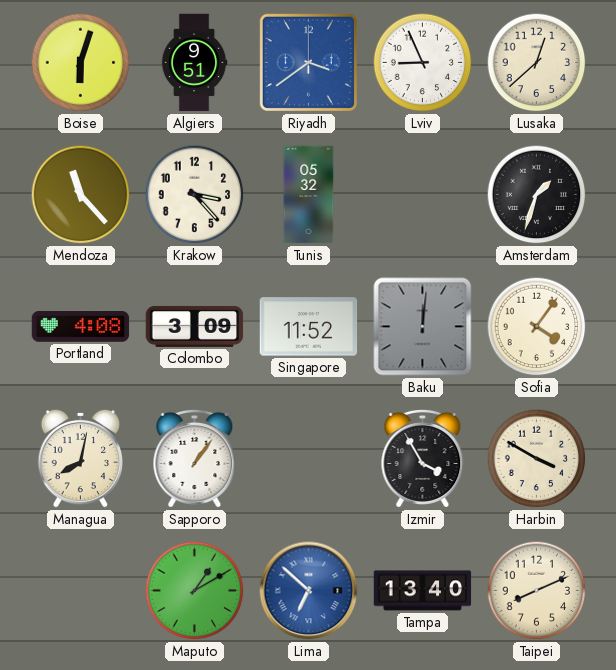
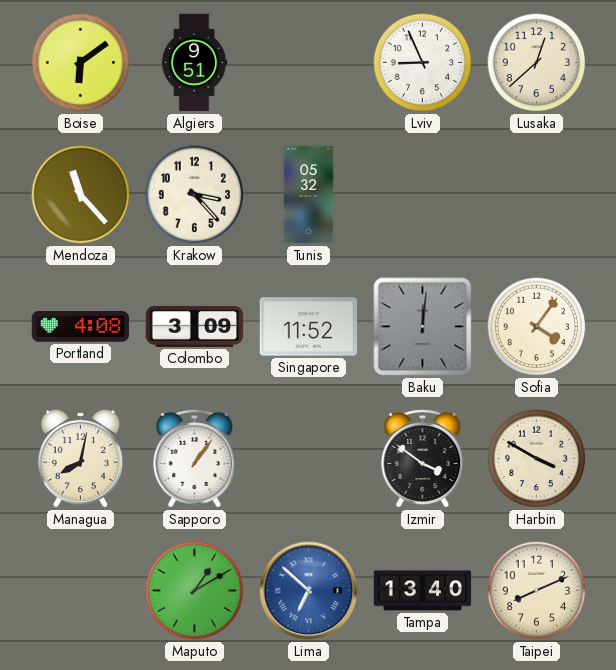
Boise: 6:03 -> 6:09
Riyadh: 3:39 -> none
Amsterdam: 1:33 -> none
Izmir: 3:55 -> 3:51
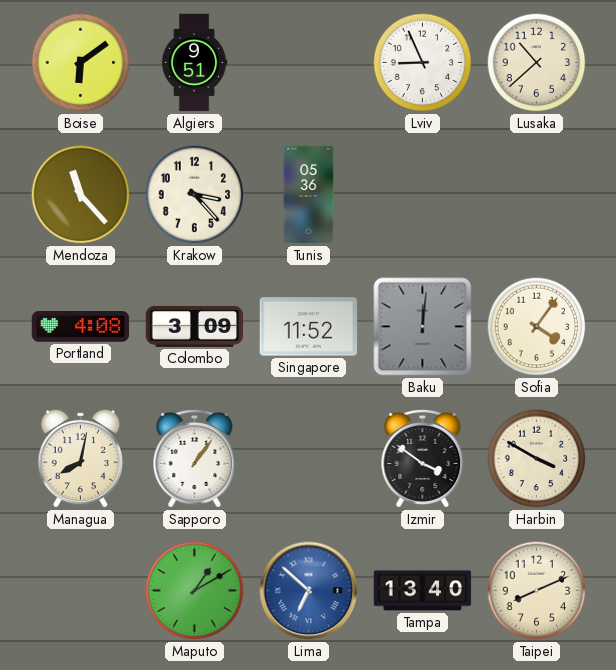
Lusaka: 12:38 -> 10:38
Tunis: 05:32 -> 05:36
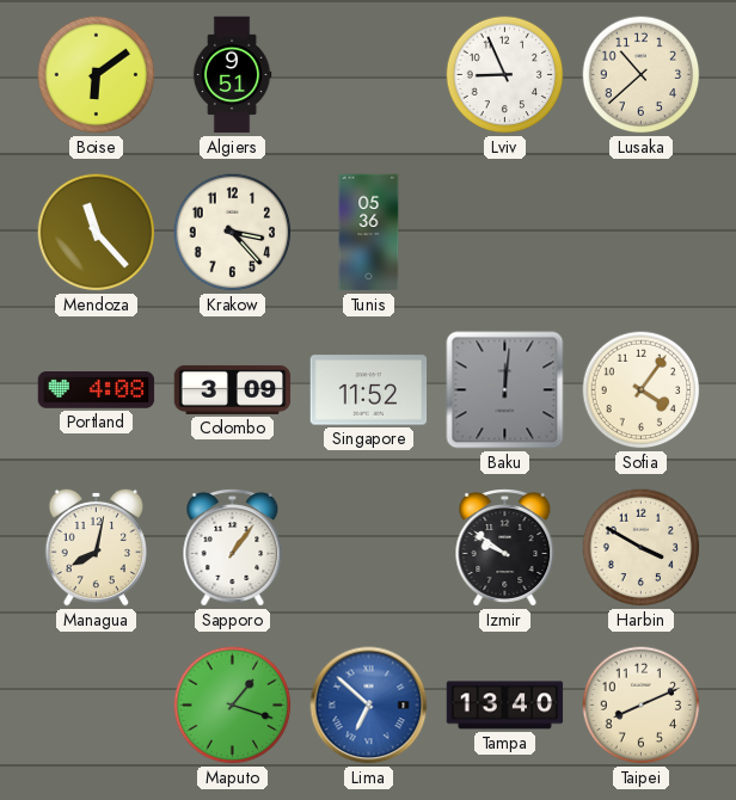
Izmir: 3:51 -> 9:51
Maputo: 1:10 -> 1:18
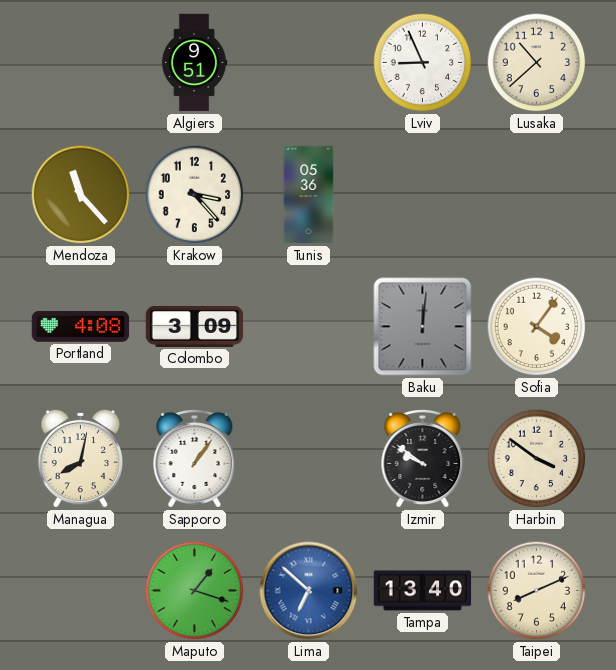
Boise: 6:09 -> none
Singapore: 11:52 -> none
Harbin: 3:50 -> 3:51
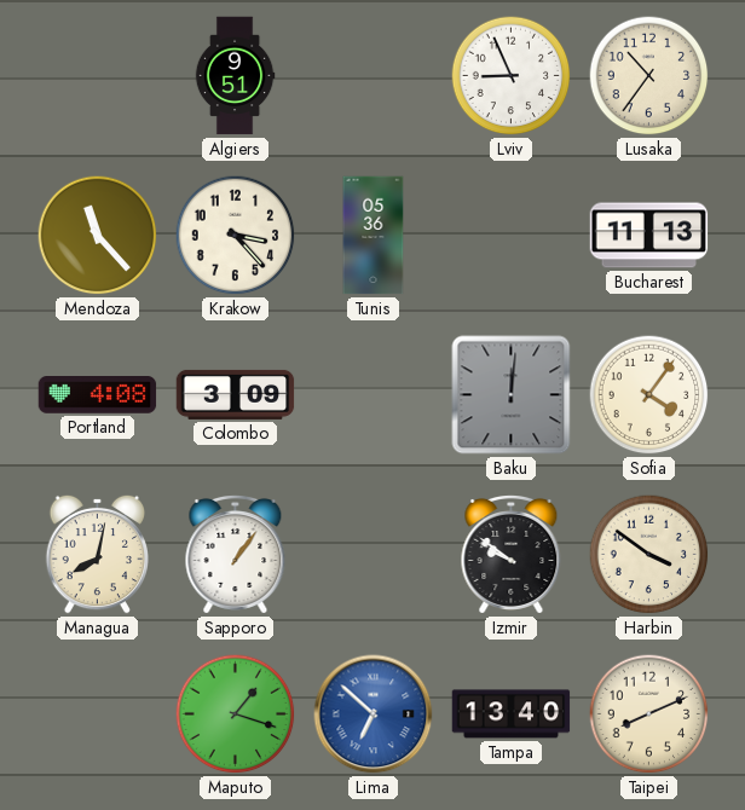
Lusaka: 10:38 -> 10:36
Bucharest: none -> 11:13
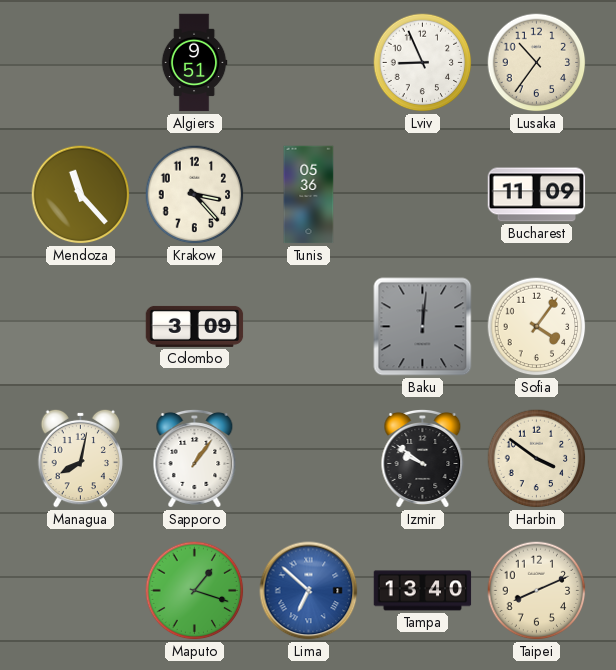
Bucharest: 11:13 -> 11:09
Portland: 4:08 -> none
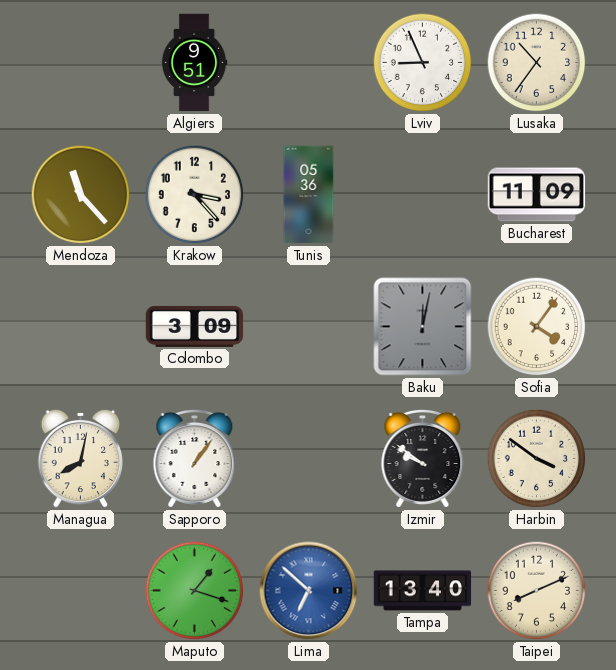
Baku: 12:01 -> 12:02
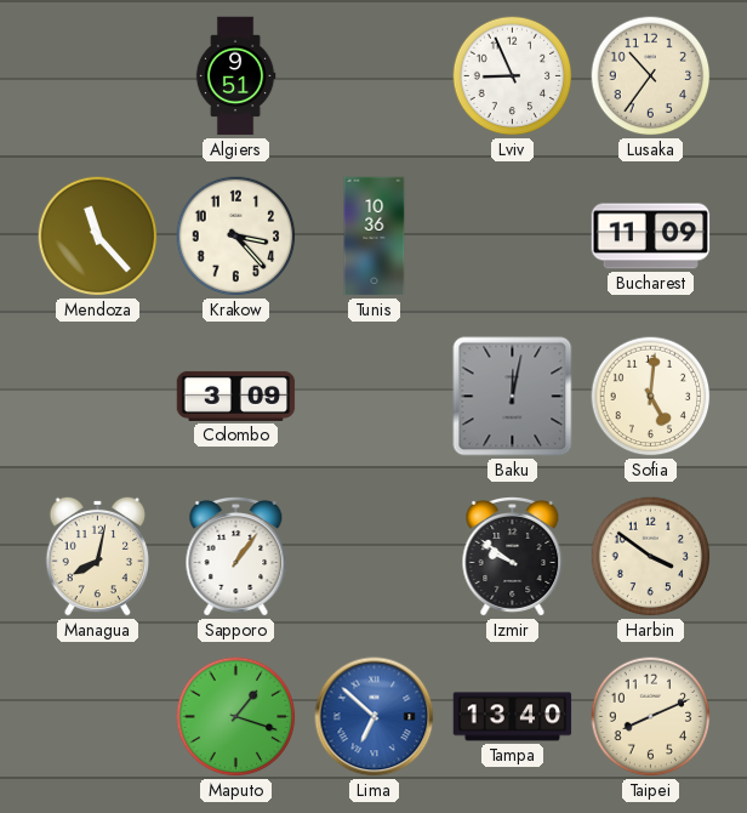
Tunis: 05:36 -> 10:36
Sofia: 4:06 -> 5:01
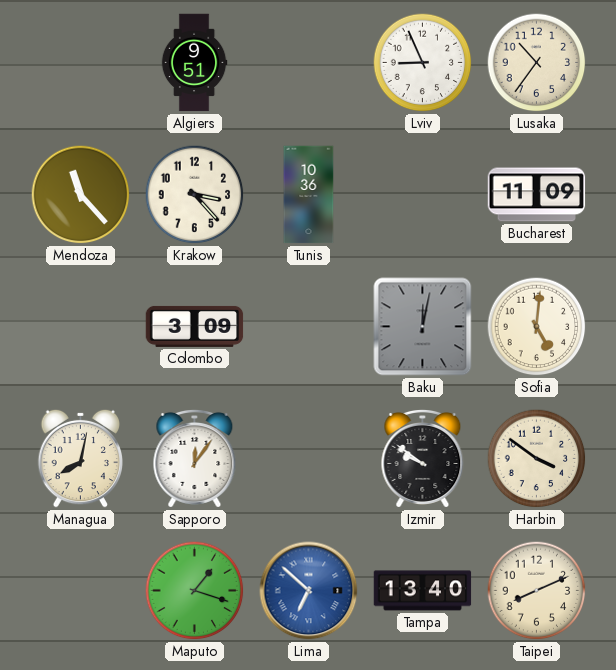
Sapporo: 1:06 -> 12:06
